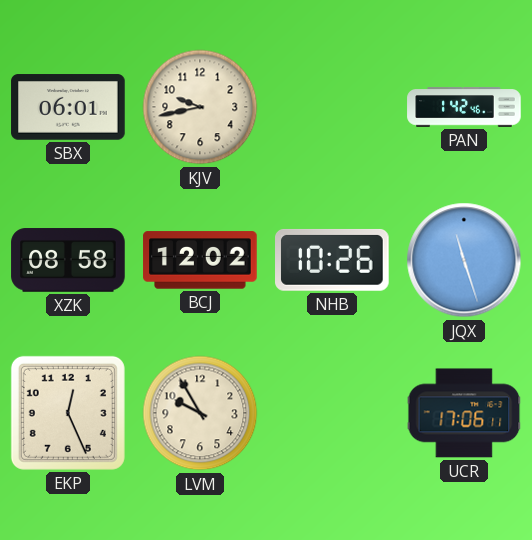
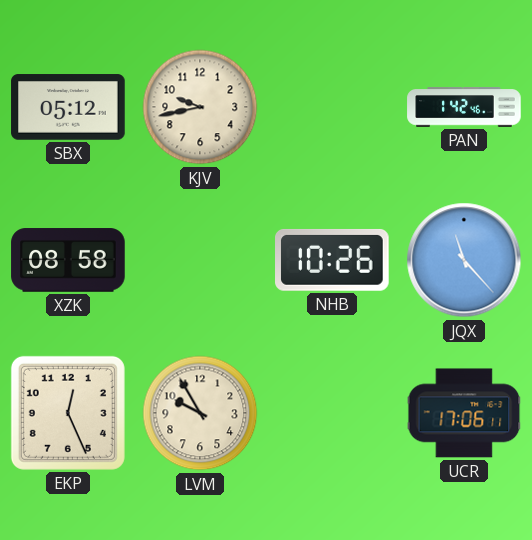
SBX: 06:01 -> 05:12
BCJ: 12:02 -> none
JQX: 11:27 -> 11:23
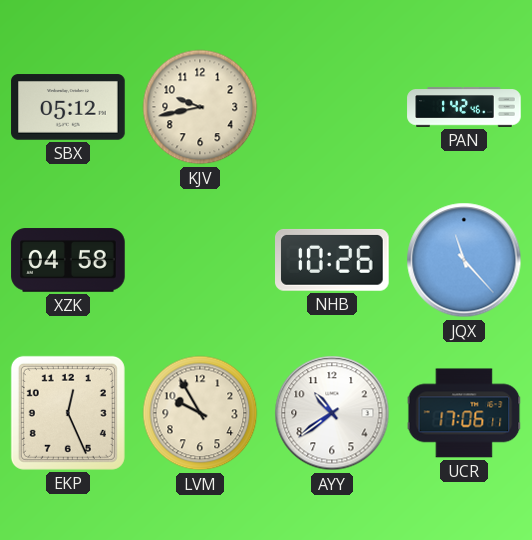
XZK: 08:58 -> 04:58
AYY: none -> 10:39
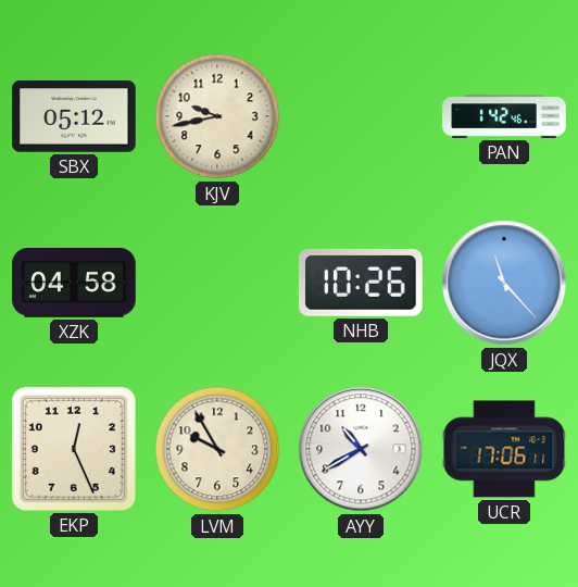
AYY: 10:39 -> 10:40
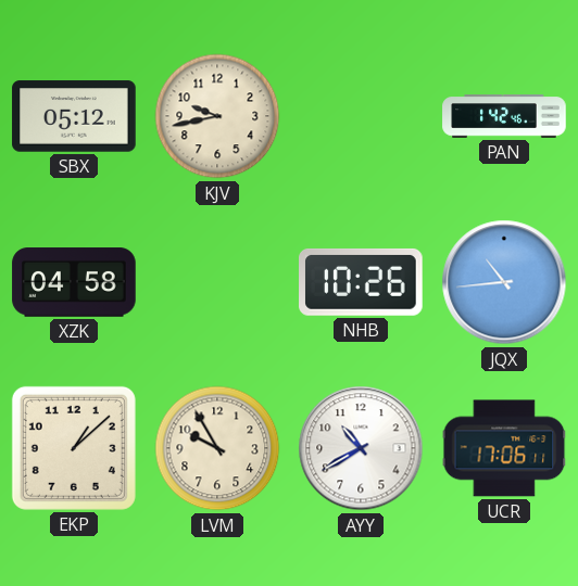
JQX: 11:23 -> 10:44
EKP: 12:26 -> 1:08
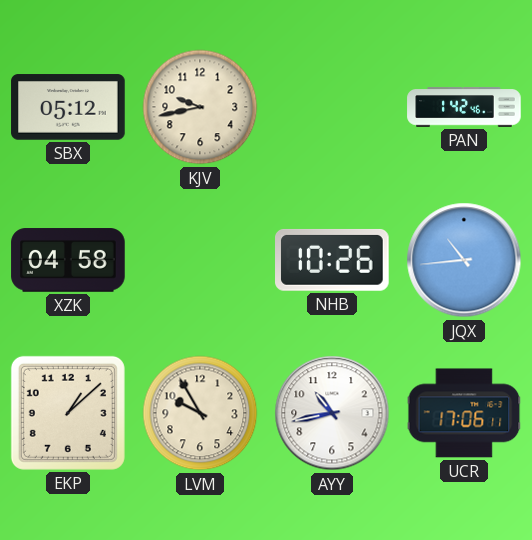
AYY: 10:40 -> 10:43
